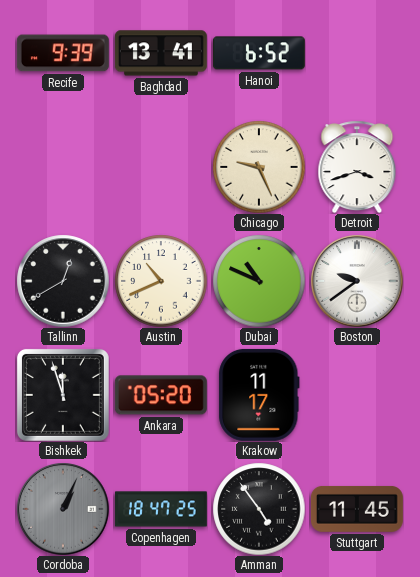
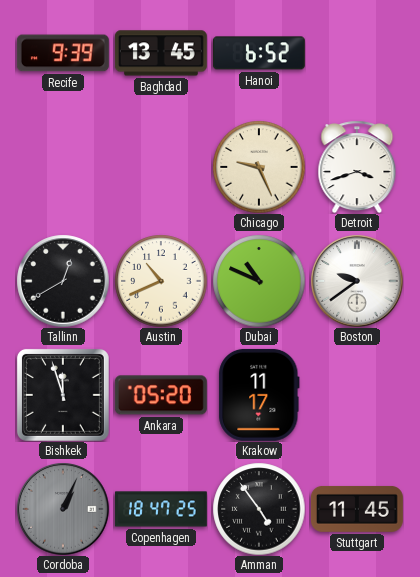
Baghdad: 13:41 -> 13:45
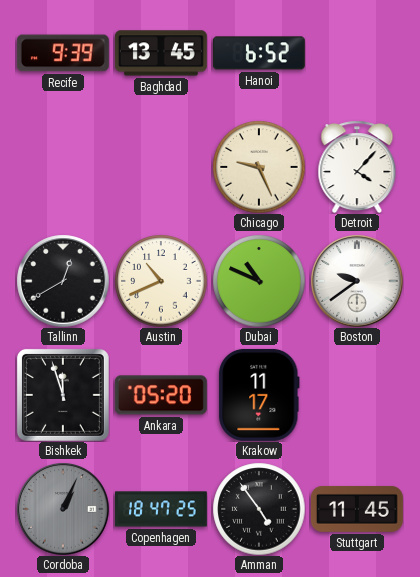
Detroit: 3:42 -> 4:07
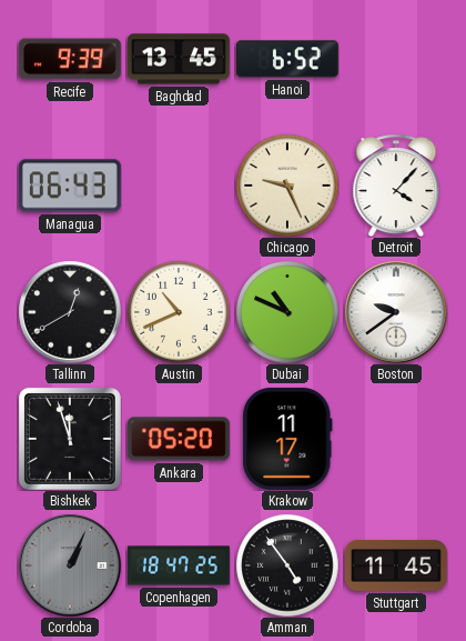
Managua: none -> 06:43
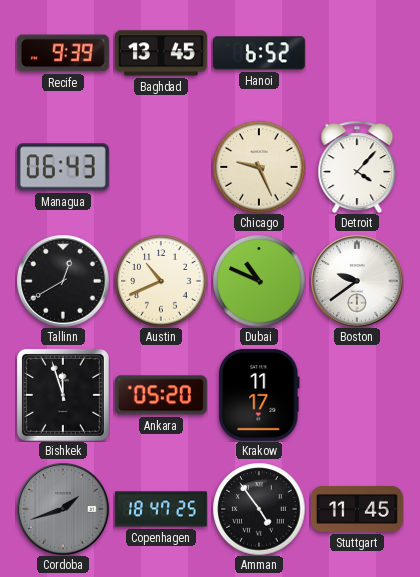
Cordoba: 1:04 -> 1:42
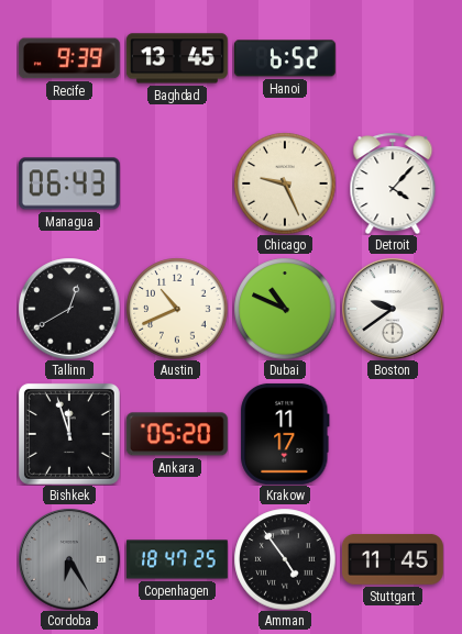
Cordoba: 1:42 -> 6:25
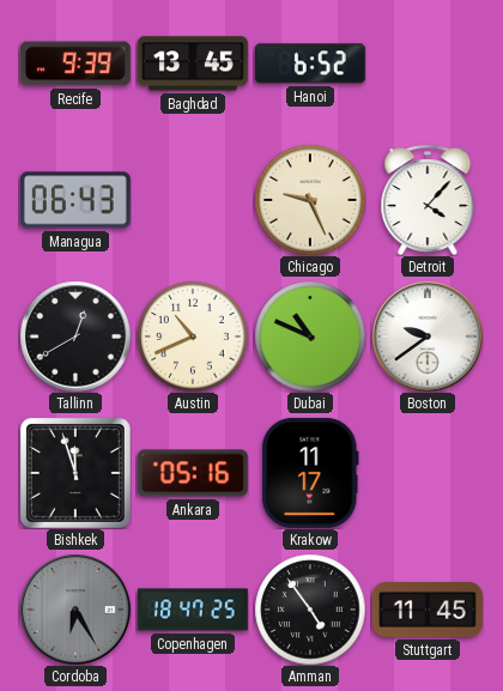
Ankara: 05:20 -> 05:16
